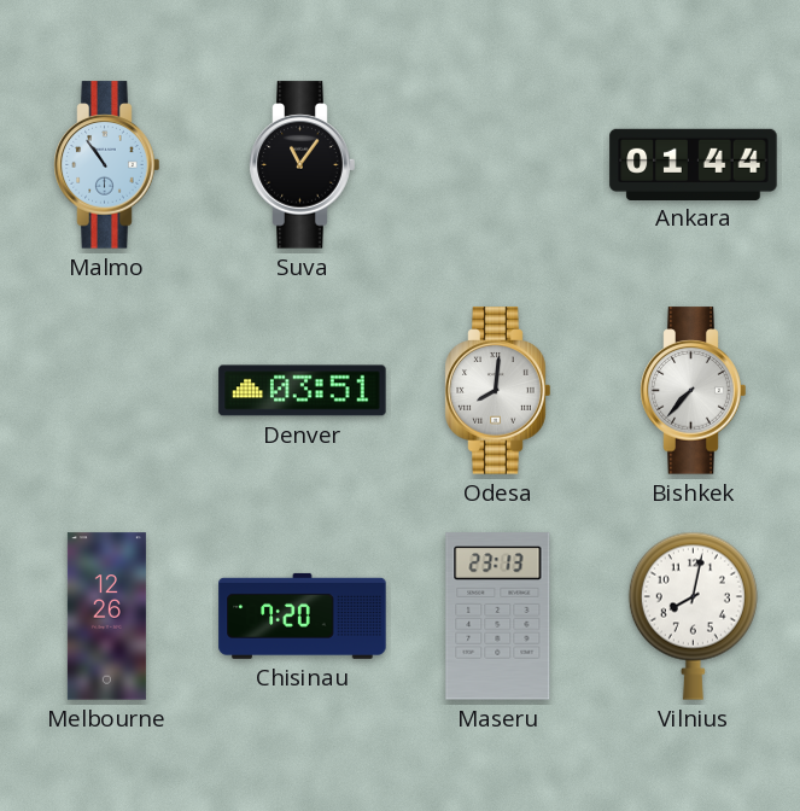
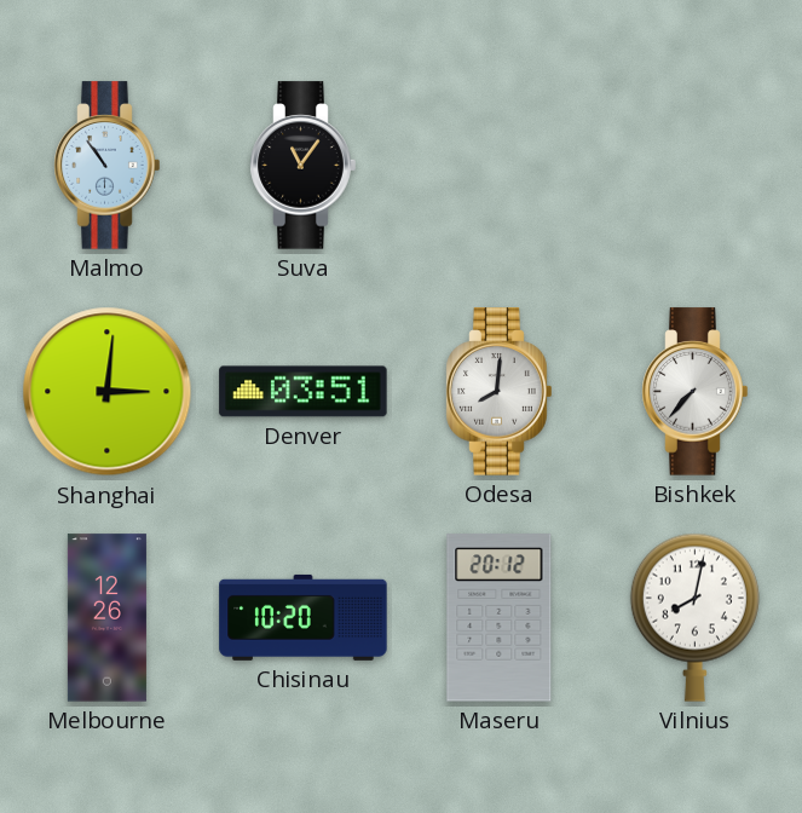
Ankara: 01:44 -> none
Shanghai: none -> 3:01
Chisinau: 7:20 -> 10:20
Maseru: 23:13 -> 20:12
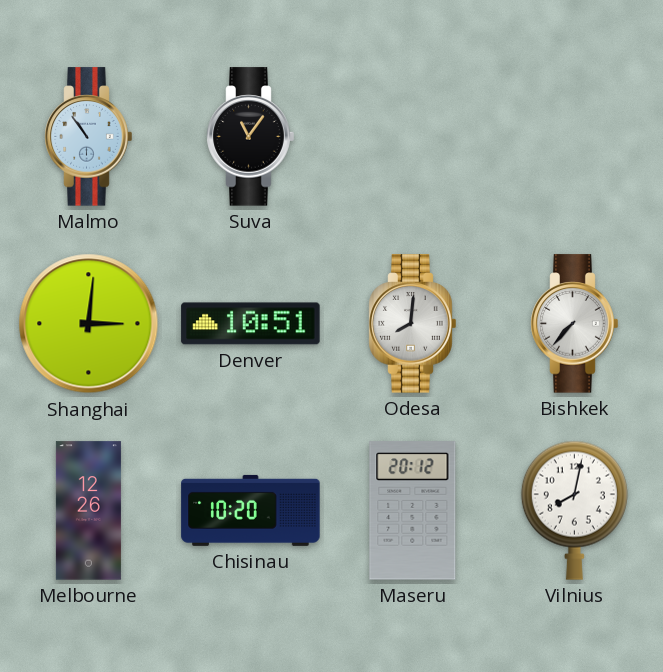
Denver: 03:51 -> 10:51
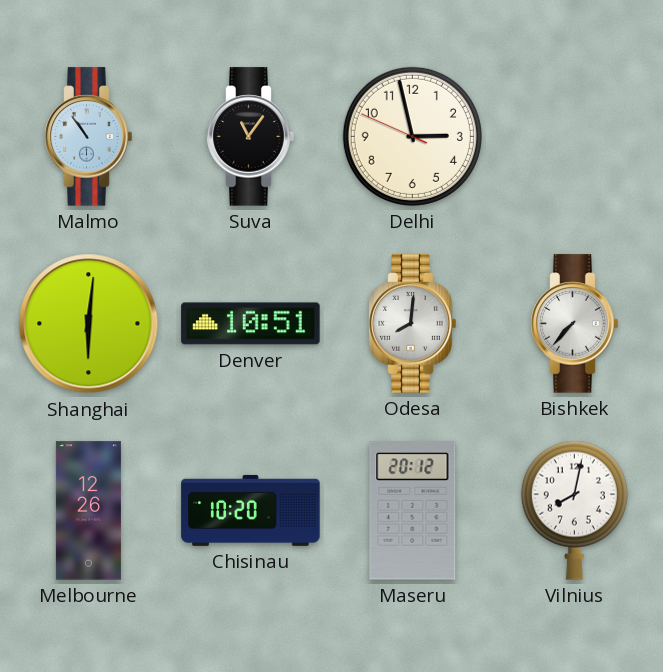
Delhi: none -> 2:57
Shanghai: 3:01 -> 6:01
